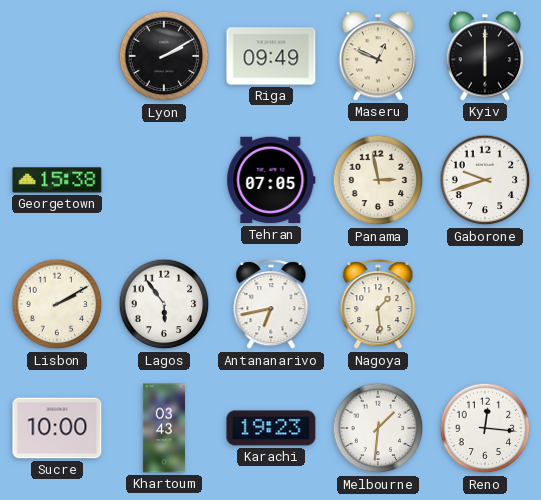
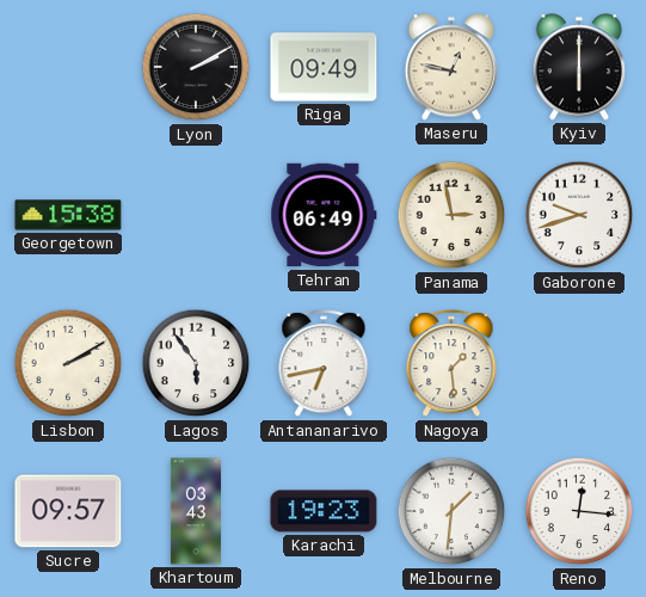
Maseru: 12:49 -> 12:47
Tehran: 07:05 -> 06:49
Sucre: 10:00 -> 09:57
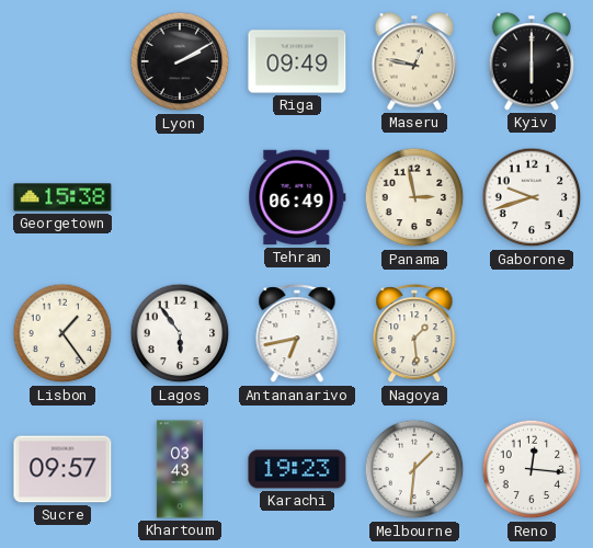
Lisbon: 2:10 -> 1:24
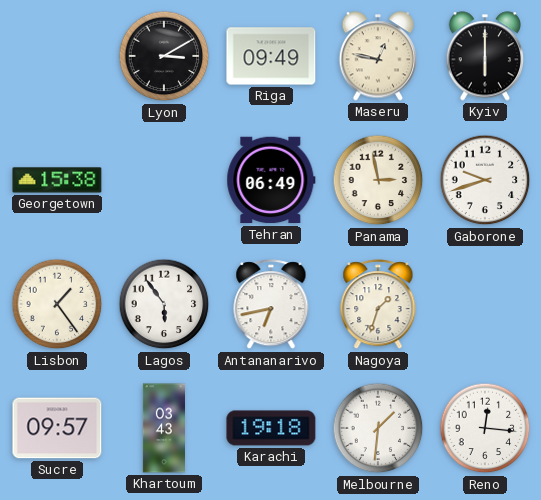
Lyon: 2:10 -> 3:10
Nagoya: 1:29 -> 1:33
Karachi: 19:23 -> 19:18
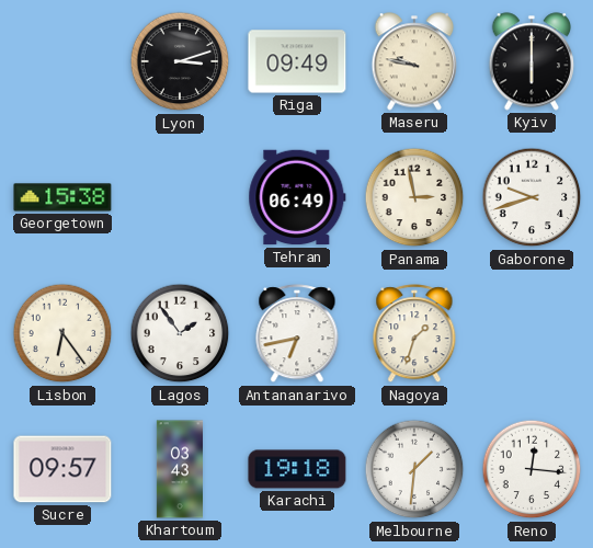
Lyon: 3:10 -> 3:12
Maseru: 12:47 -> 9:47
Lisbon: 1:24 -> 6:24
Lagos: 5:54 -> 1:54
